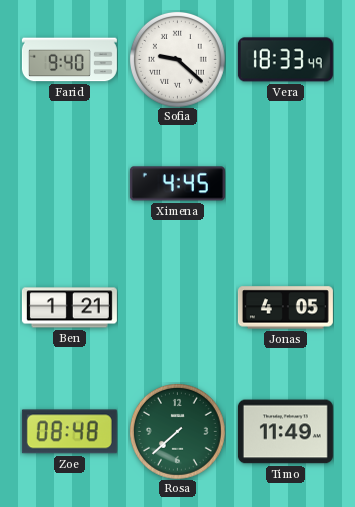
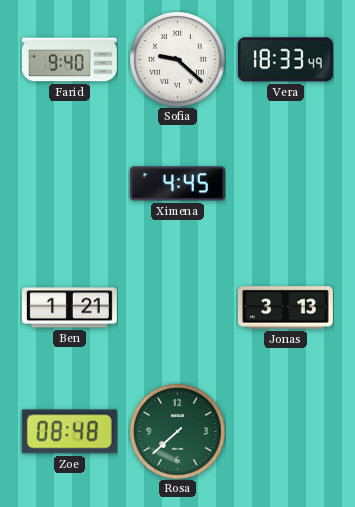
Jonas: 4:05 -> 3:13
Timo: 11:49 -> none
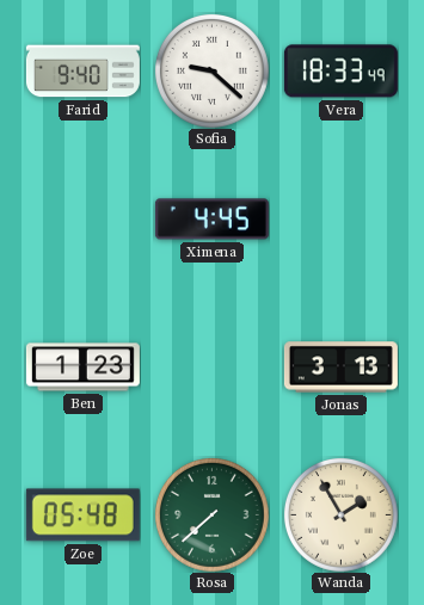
Ben: 1:21 -> 1:23
Zoe: 08:48 -> 05:48
Wanda: none -> 1:55
